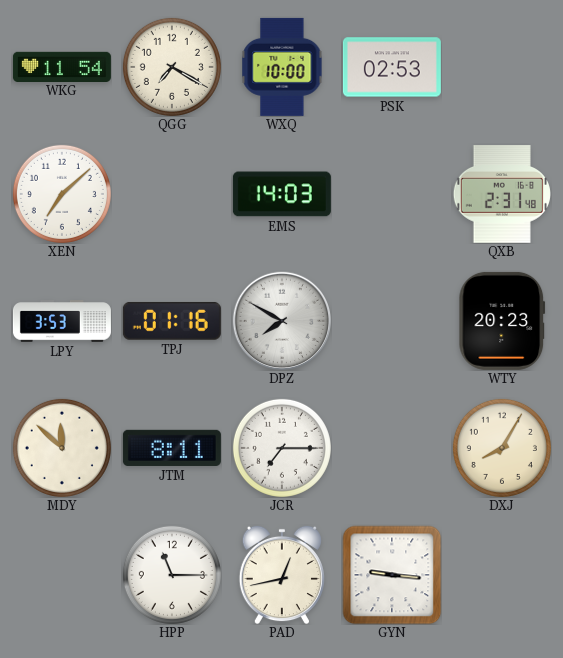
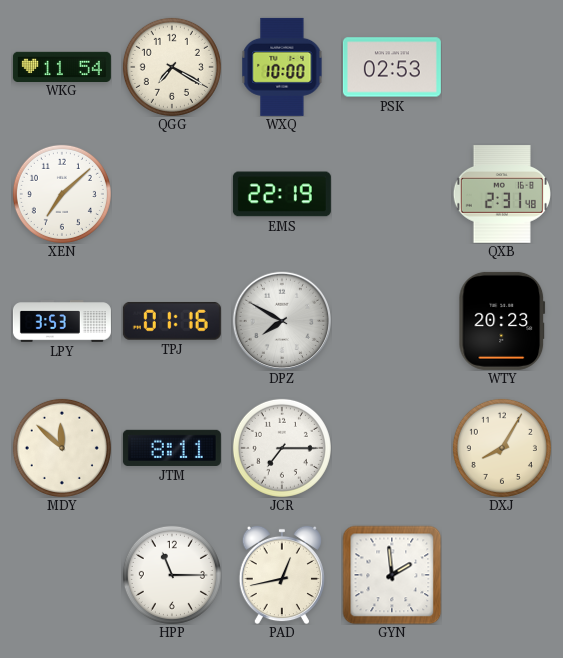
EMS: 14:03 -> 22:19
GYN: 9:16 -> 1:59
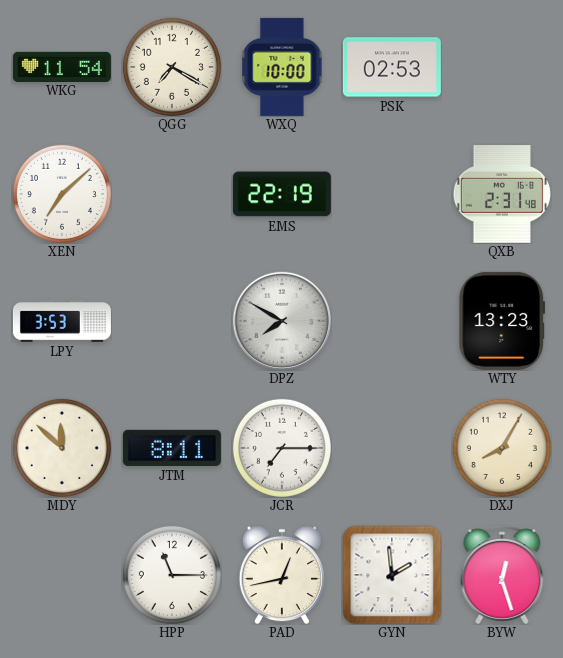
TPJ: 01:16 -> none
WTY: 20:23 -> 13:23
BYW: none -> 12:27
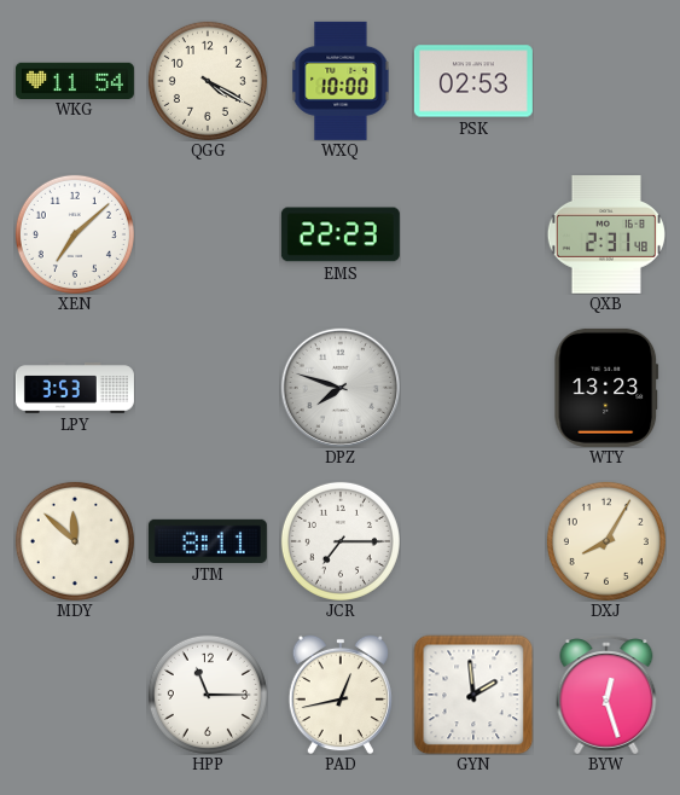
QGG: 7:20 -> 4:20
EMS: 22:19 -> 22:23
DPZ: 7:50 -> 7:48
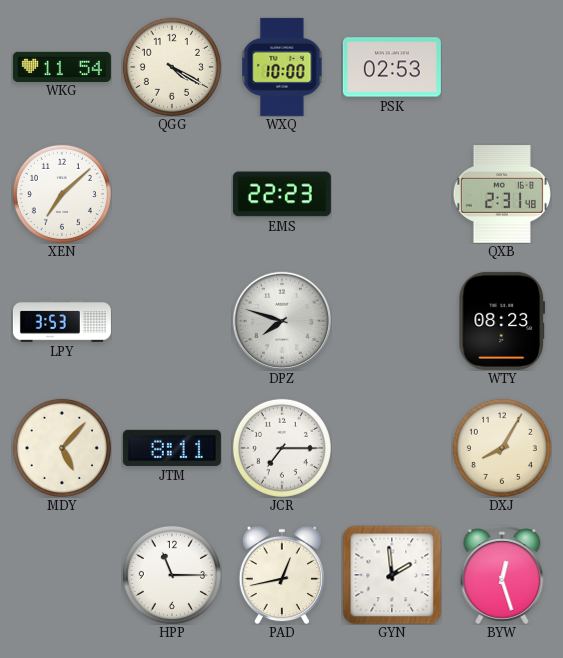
WTY: 13:23 -> 08:23
MDY: 11:52 -> 5:07
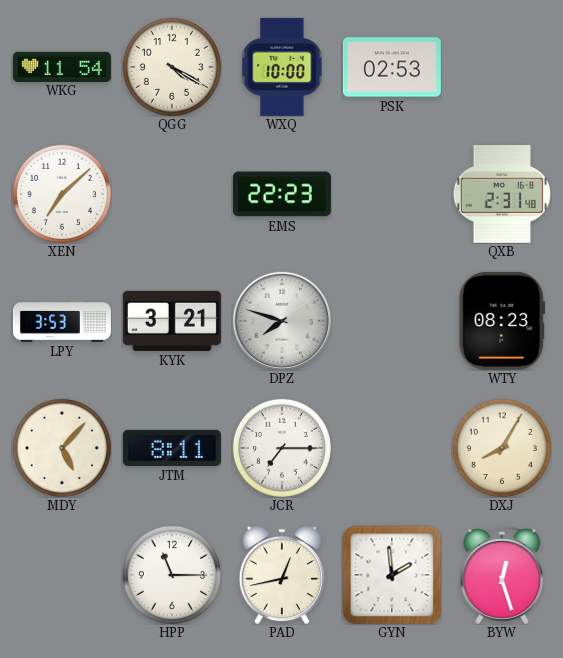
KYK: none -> 3:21
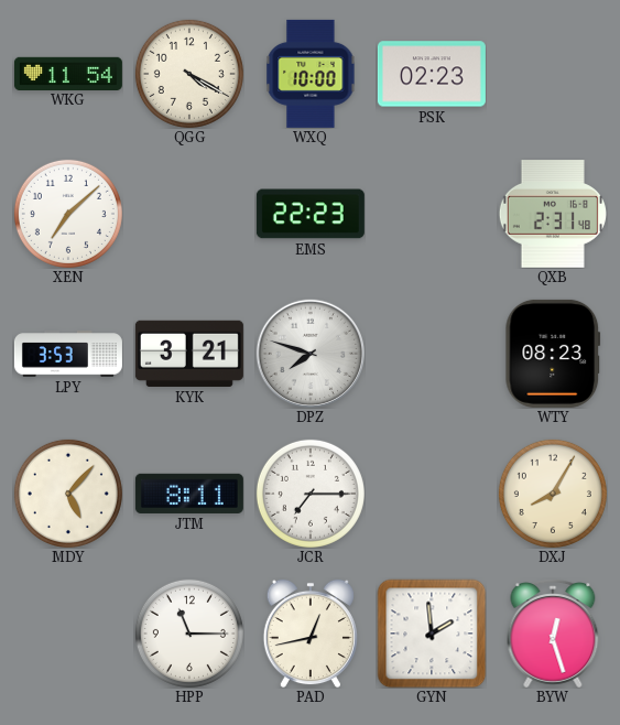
PSK: 02:53 -> 02:23
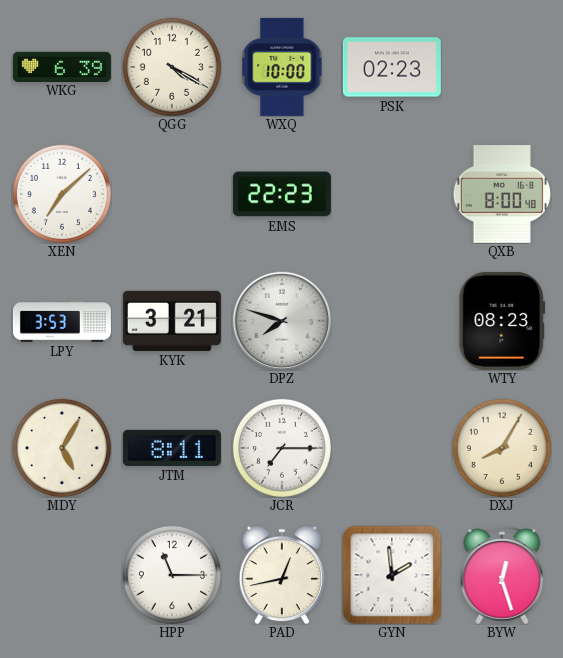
WKG: 11:54 -> 6:39
QXB: 2:31 -> 8:00
MDY: 5:07 -> 5:05
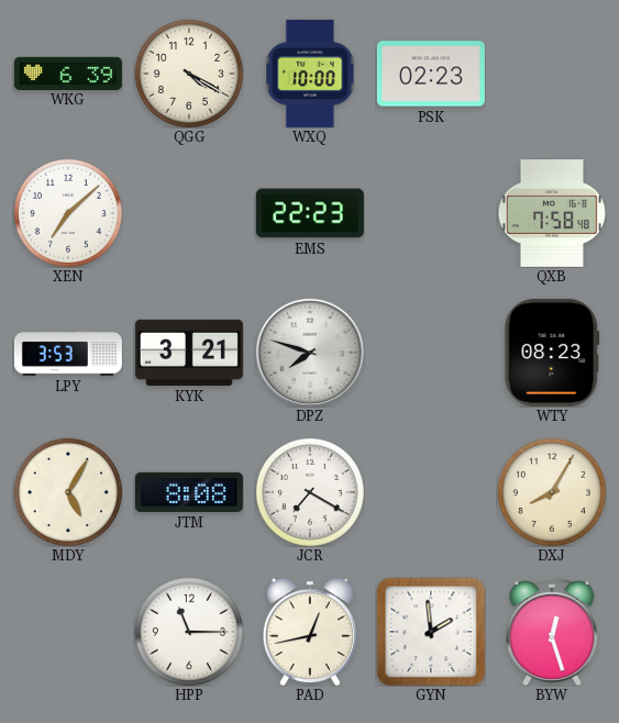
QXB: 8:00 -> 7:58
JTM: 8:11 -> 8:08
JCR: 7:15 -> 7:20
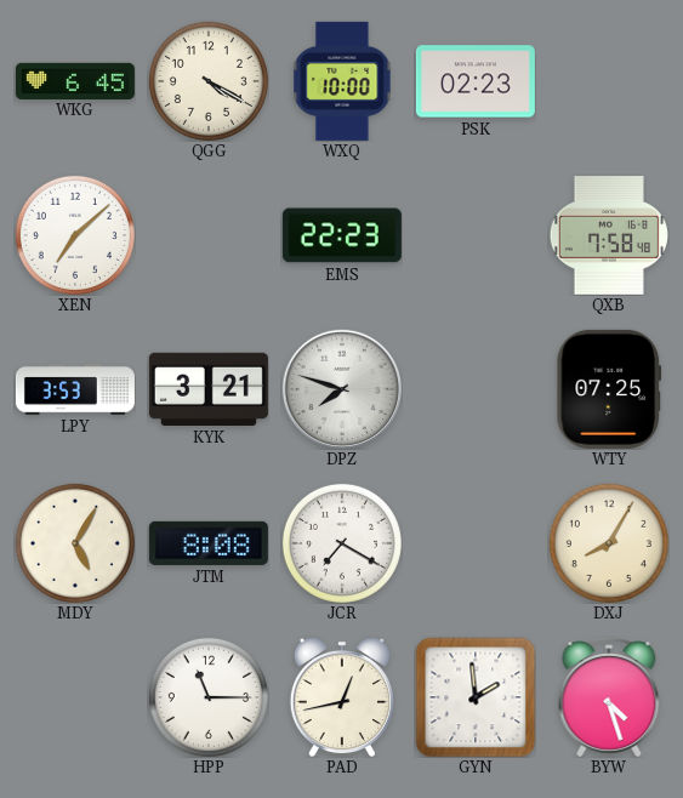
WKG: 6:39 -> 6:45
WTY: 08:23 -> 07:25
BYW: 12:27 -> 4:27
